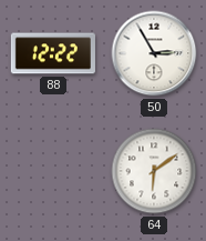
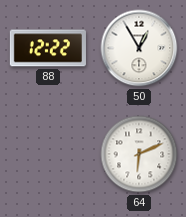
50: 2:55 -> 12:55
64: 6:09 -> 6:11
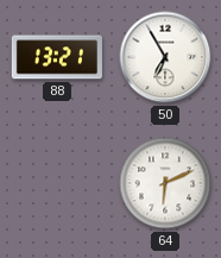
88: 12:22 -> 13:21
50: 12:55 -> 6:55
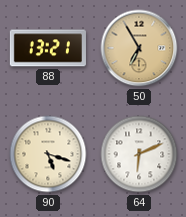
50 dial: white -> champagne
90: none -> 5:18
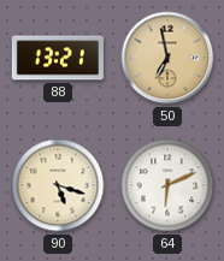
50: 6:55 -> 6:58
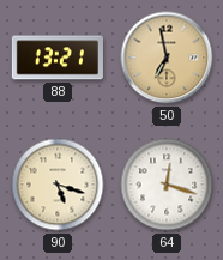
64: 6:11 -> 12:18
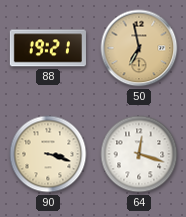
88: 13:21 -> 19:21
90: 5:18 -> 3:18
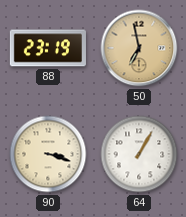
88: 19:21 -> 23:19
64: 12:18 -> 1:05
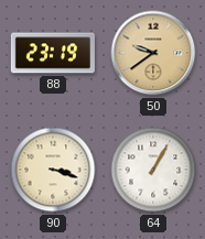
50: 6:58 -> 9:39
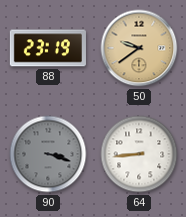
90 dial: cream -> grey
64: 1:05 -> 8:44
